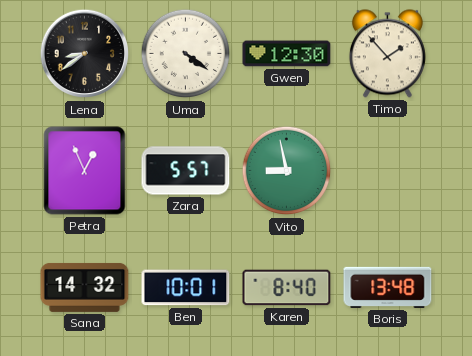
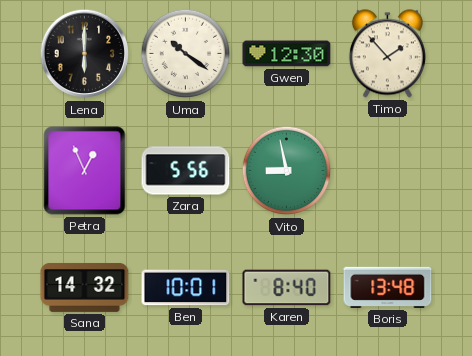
Lena: 8:39 -> 6:00
Uma: 4:21 -> 10:21
Zara: 5:57 -> 5:56
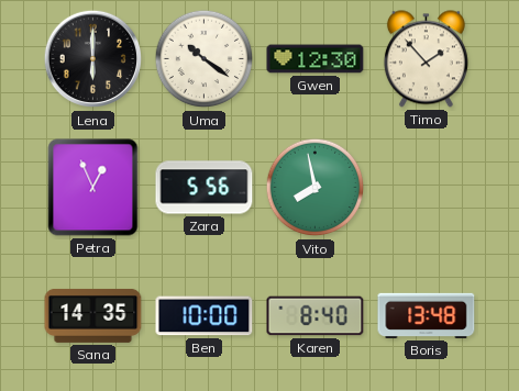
Vito: 8:58 -> 7:58
Sana: 14:32 -> 14:35
Ben: 10:01 -> 10:00
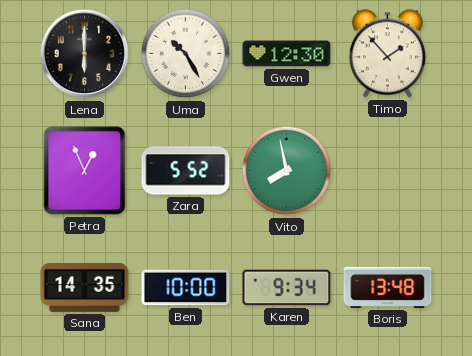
Uma: 10:21 -> 10:25
Zara: 5:56 -> 5:52
Karen: 8:40 -> 9:34
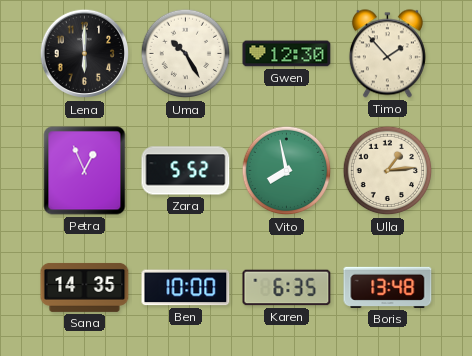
Ulla: none -> 1:14
Karen: 9:34 -> 6:35
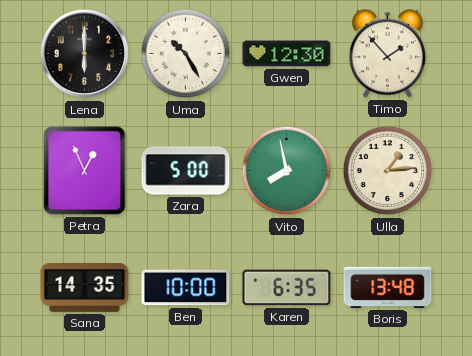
Zara: 5:52 -> 5:00
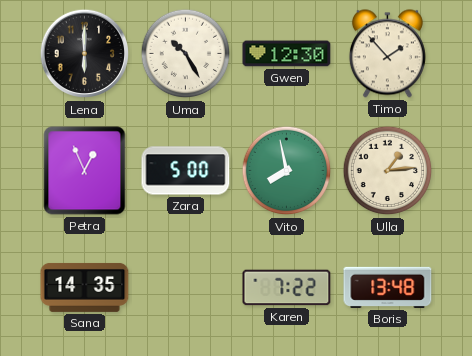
Ben: 10:00 -> none
Karen: 6:35 -> 7:22
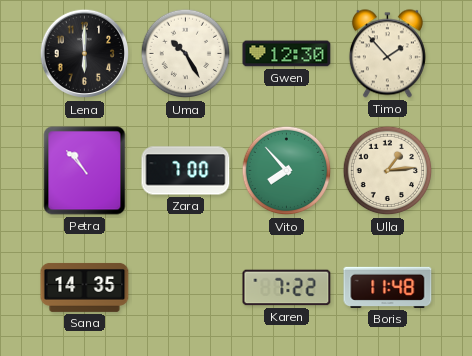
Petra: 12:56 -> 10:53
Zara: 5:00 -> 7:00
Vito: 7:58 -> 7:53
Boris: 13:48 -> 11:48
